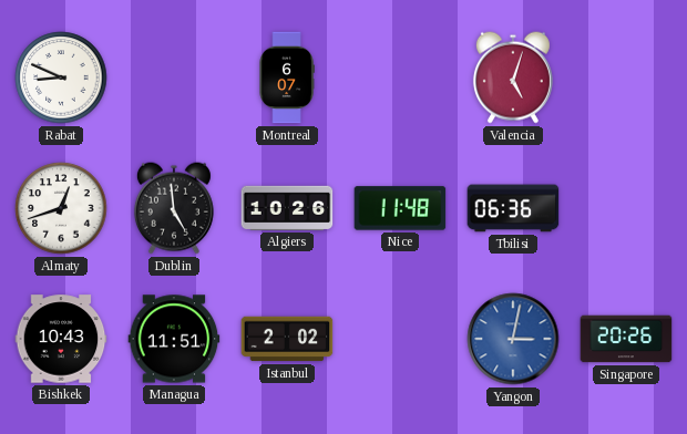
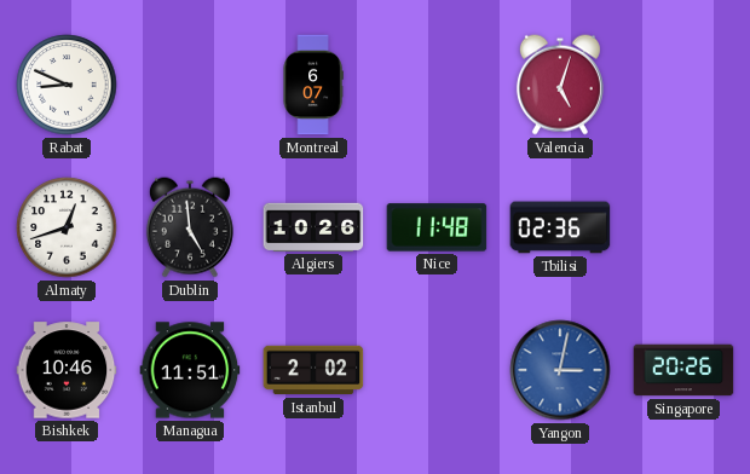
Tbilisi: 06:36 -> 02:36
Bishkek: 10:43 -> 10:46
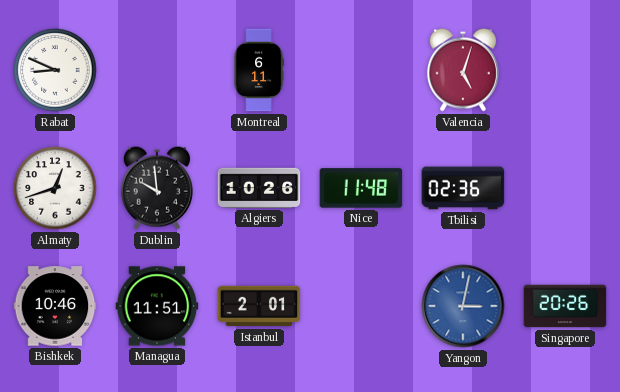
Montreal: 6:07 -> 6:11
Dublin: 4:59 -> 9:59
Istanbul: 2:02 -> 2:01
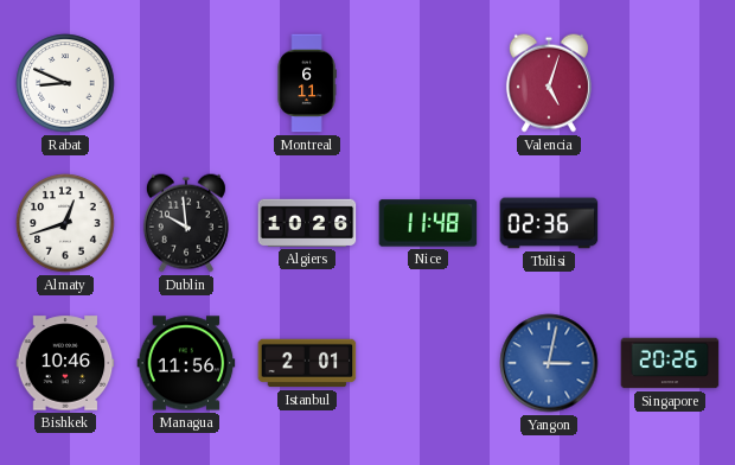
Managua: 11:51 -> 11:56
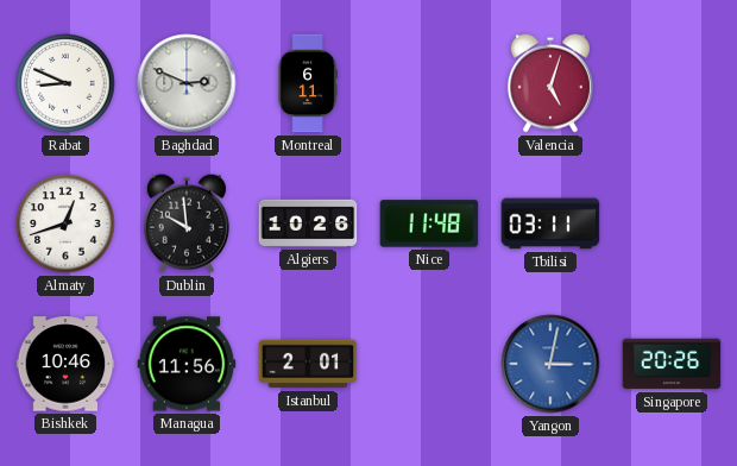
Baghdad: none -> 2:49
Tbilisi: 02:36 -> 03:11
